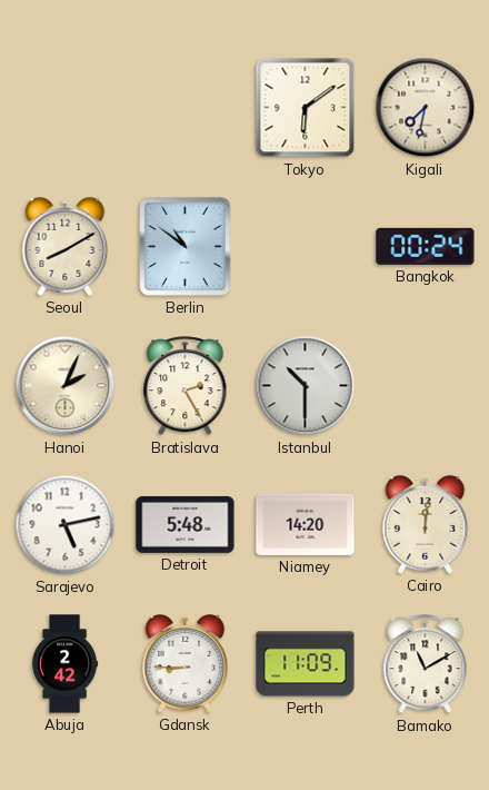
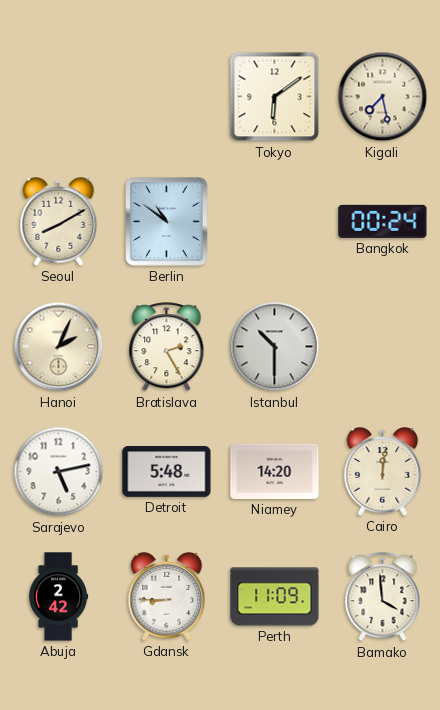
Kigali: 7:32 -> 7:28
Bamako: 11:10 -> 3:59
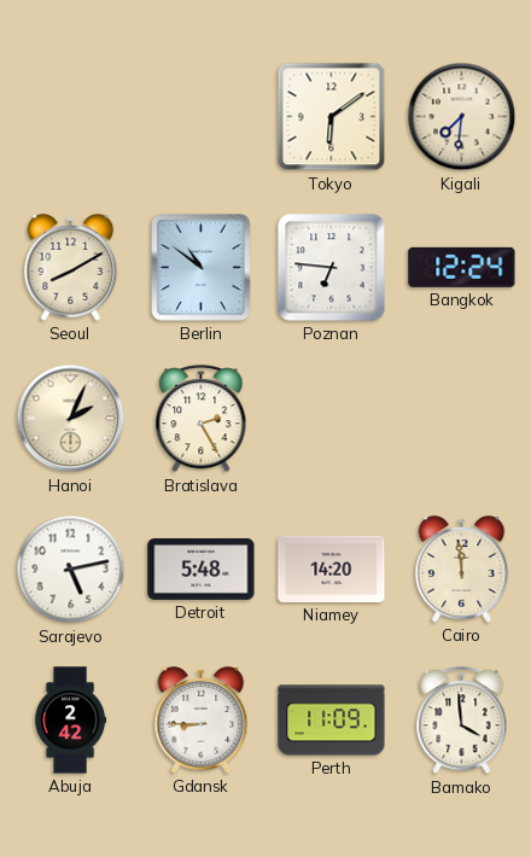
Kigali: 7:28 -> 7:31
Poznan: none -> 6:46
Bangkok: 00:24 -> 12:24
Istanbul: 10:30 -> none
Cairo: 12:01 -> 11:59
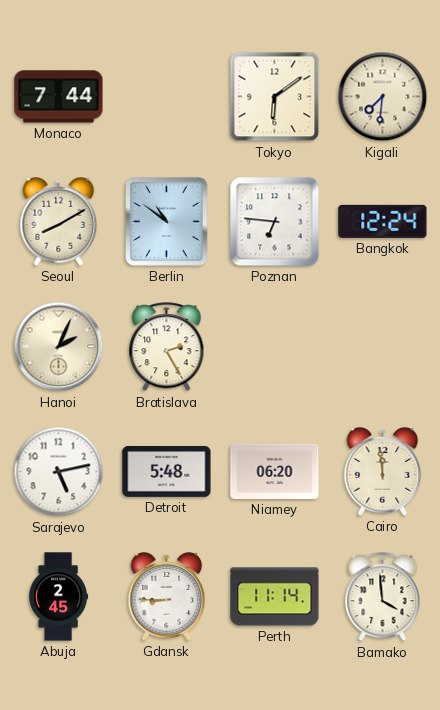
Monaco: none -> 7:44
Niamey: 14:20 -> 06:20
Abuja: 2:42 -> 2:45
Perth: 11:09 -> 11:14
